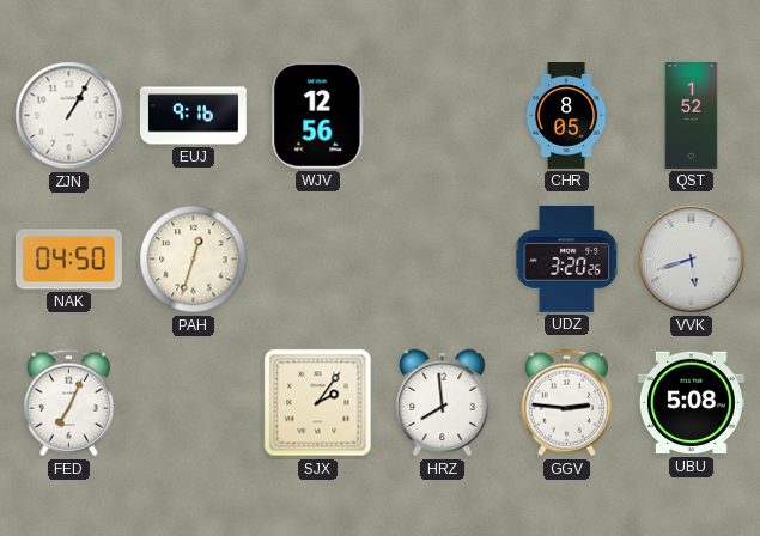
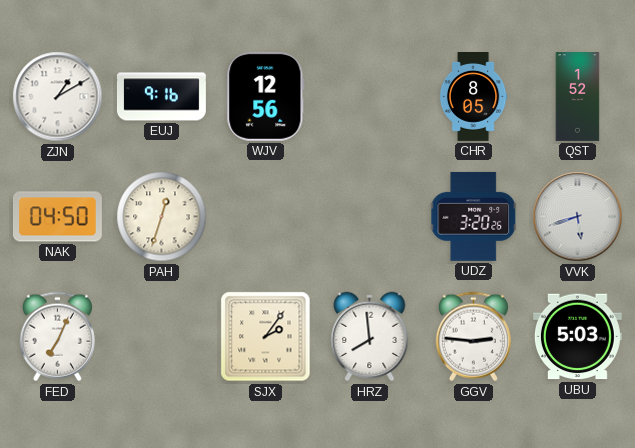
ZJN: 1:05 -> 1:10
UBU: 5:08 -> 5:03
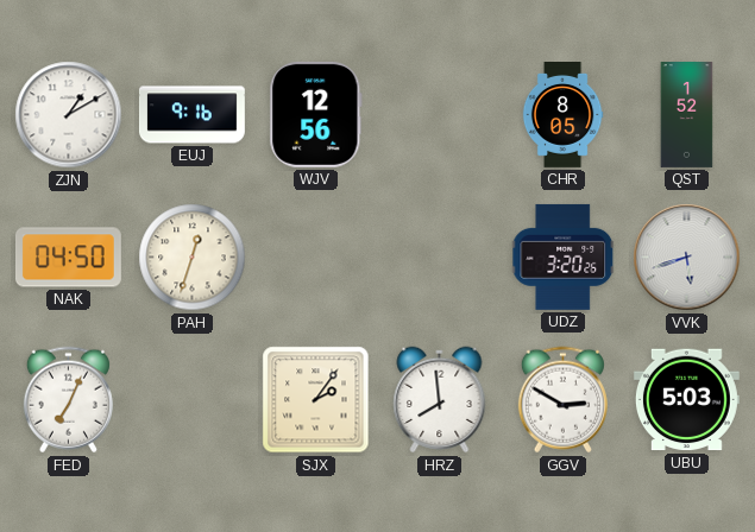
GGV: 2:46 -> 2:50
